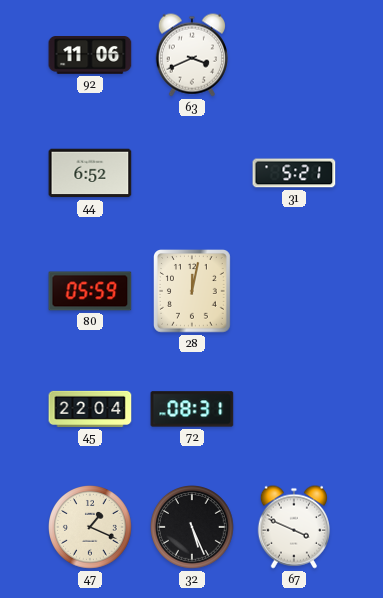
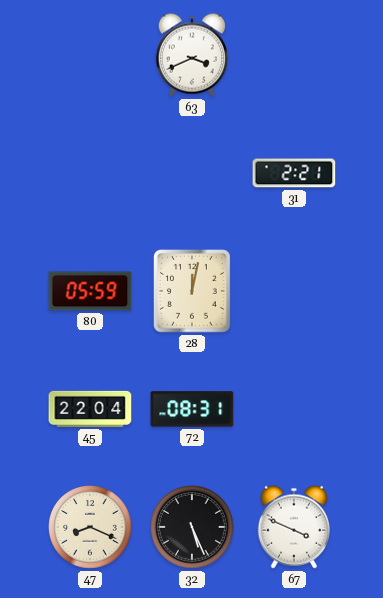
92: 11:06 -> none
44: 6:52 -> none
31: 5:21 -> 2:21
47: 1:19 -> 8:19
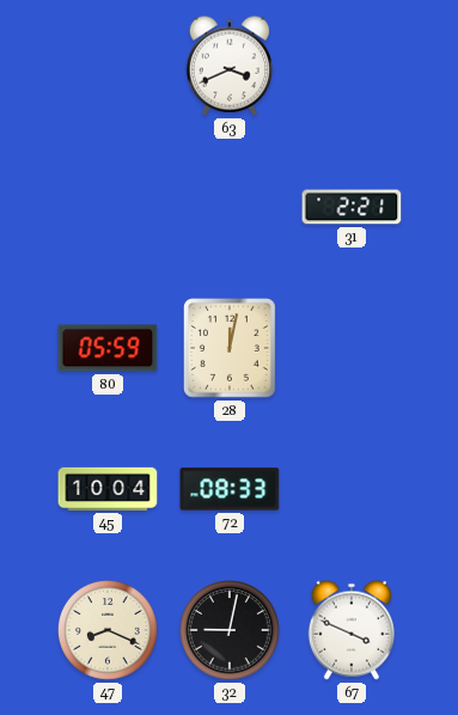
45: 22:04 -> 10:04
72: 08:31 -> 08:33
32: 5:26 -> 9:02
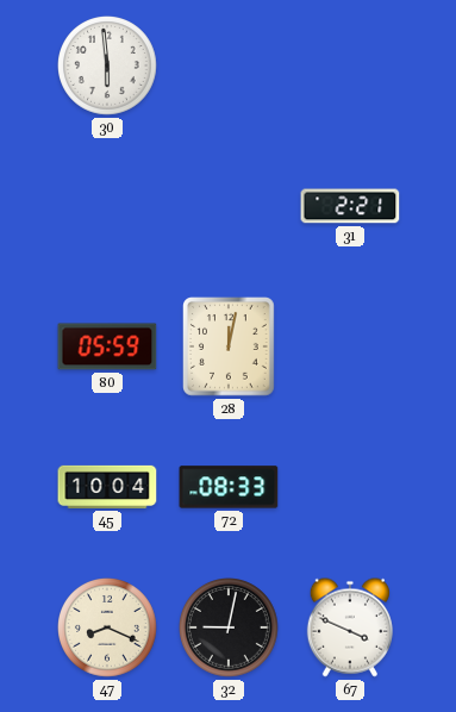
30: none -> 5:59
63: 3:41 -> none
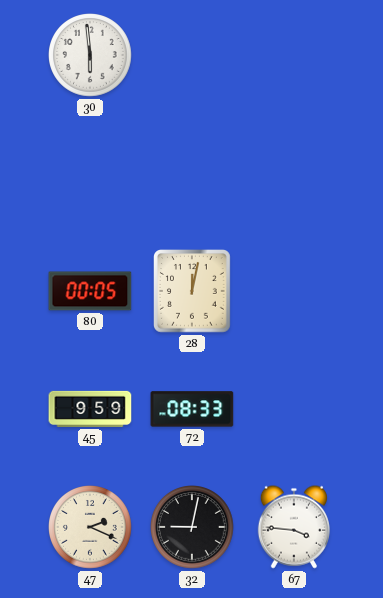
31: 2:21 -> none
80: 05:59 -> 00:05
45: 10:04 -> 9:59
47: 8:19 -> 2:19
67: 3:49 -> 3:46
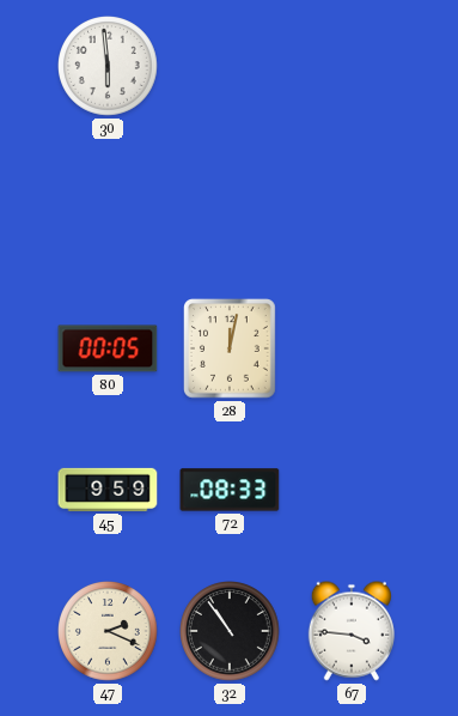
32: 9:02 -> 10:54
